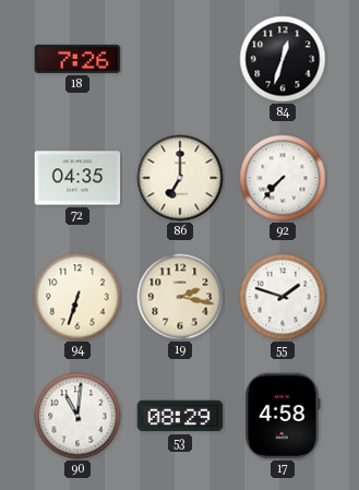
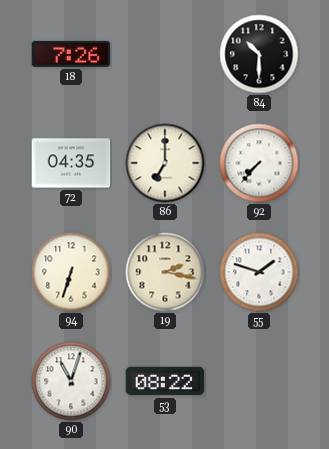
84: 12:33 -> 10:30
90: 11:01 -> 11:03
53: 08:29 -> 08:22
17: 4:58 -> none
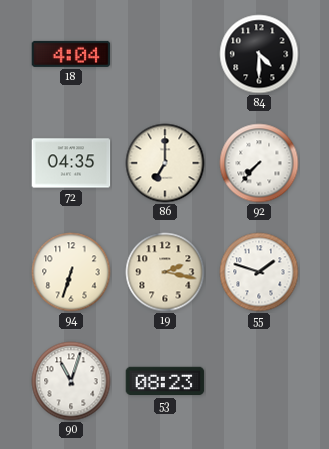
18: 7:26 -> 4:04
84: 10:30 -> 4:30
53: 08:22 -> 08:23
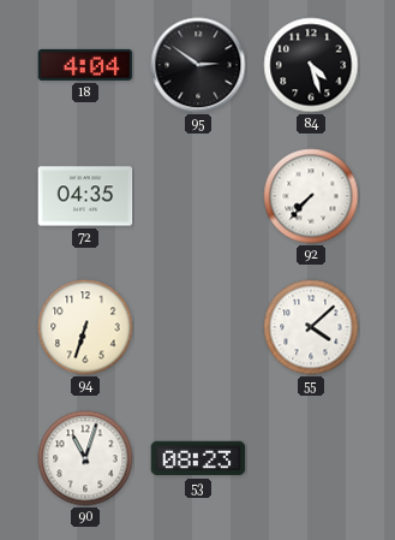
95: none -> 2:51
84: 4:30 -> 4:27
86: 7:00 -> none
19: 2:17 -> none
55: 1:48 -> 4:08
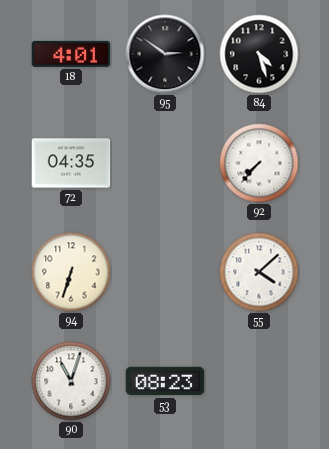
18: 4:04 -> 4:01
